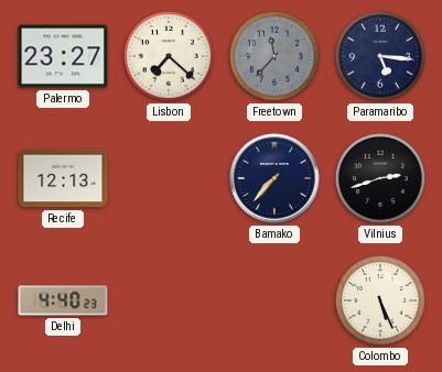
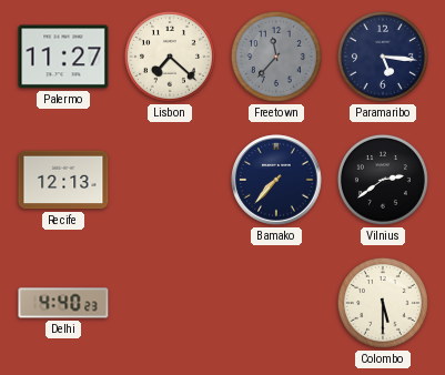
Palermo: 23:27 -> 11:27
Vilnius: 2:42 -> 2:39
Colombo: 5:26 -> 5:30
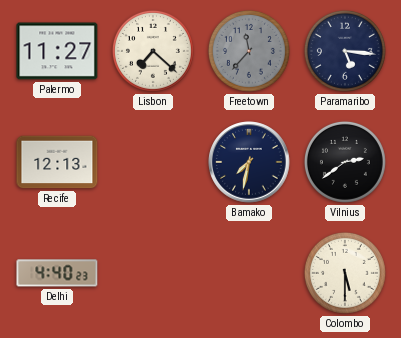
Bamako: 7:37 -> 7:32
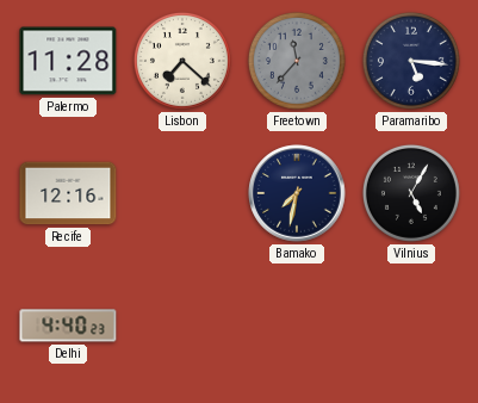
Palermo: 11:27 -> 11:28
Recife: 12:13 -> 12:16
Vilnius: 2:39 -> 5:05
Colombo: 5:30 -> none
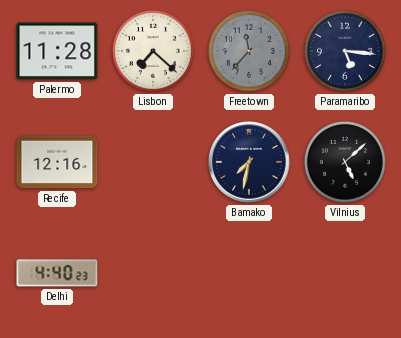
Vilnius: 5:05 -> 5:08
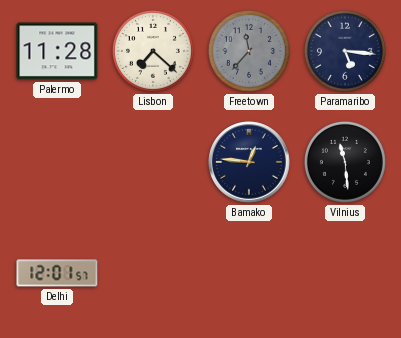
Recife: 12:16 -> none
Bamako: 7:32 -> 12:46
Vilnius: 5:08 -> 11:29
Delhi: 4:40 -> 12:01
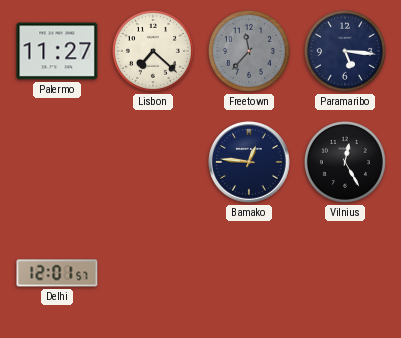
Palermo: 11:28 -> 11:27
Vilnius: 11:29 -> 12:25
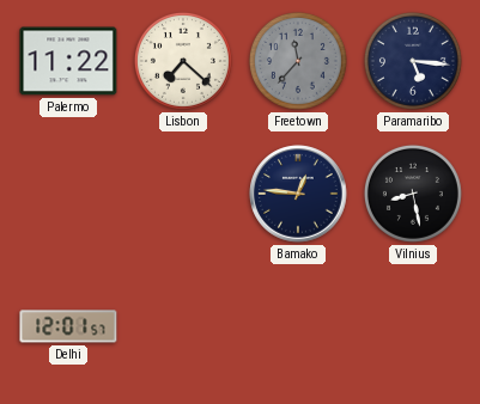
Palermo: 11:27 -> 11:22
Vilnius: 12:25 -> 8:28
